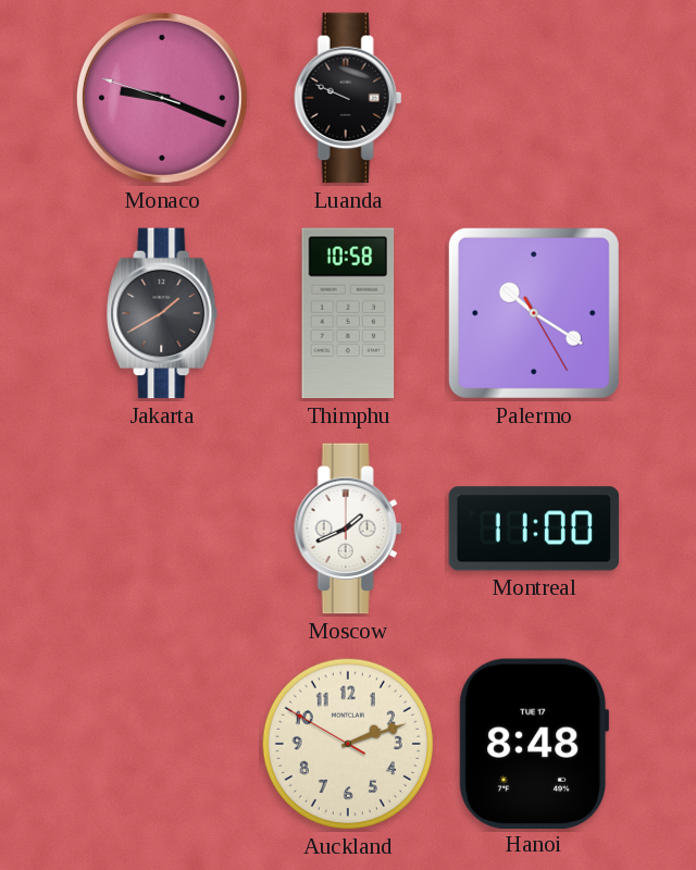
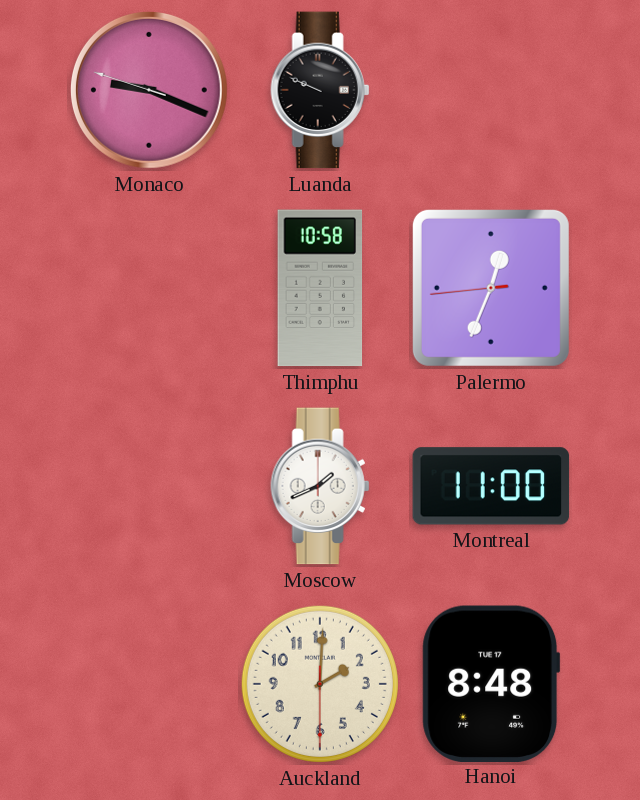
Jakarta: 1:40 -> none
Palermo: 10:20 -> 12:33
Auckland: 2:11 -> 2:00
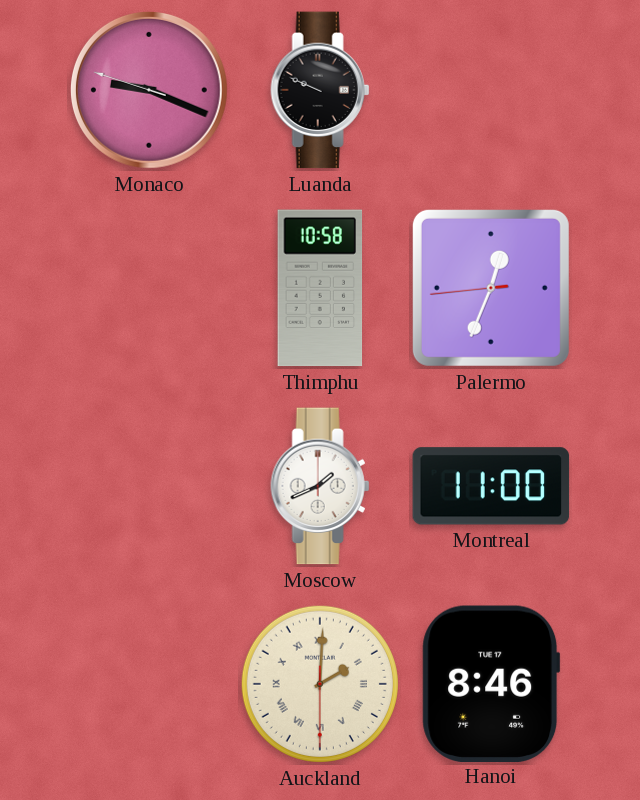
Auckland numerals: Arabic -> Roman
Hanoi: 8:48 -> 8:46
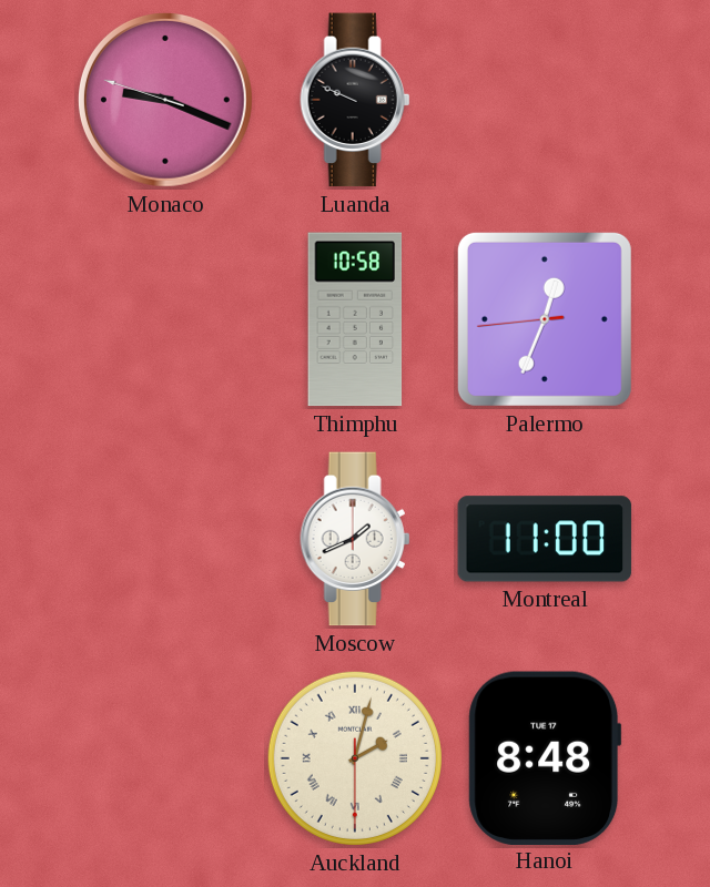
Auckland: 2:00 -> 2:02
Hanoi: 8:46 -> 8:48
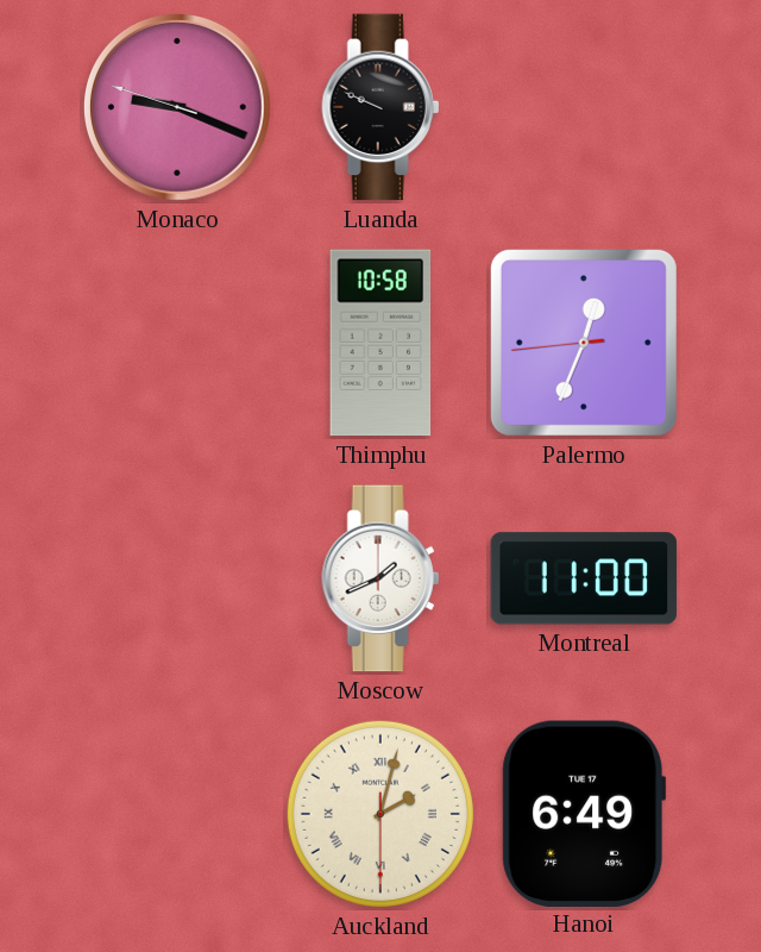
Hanoi: 8:48 -> 6:49
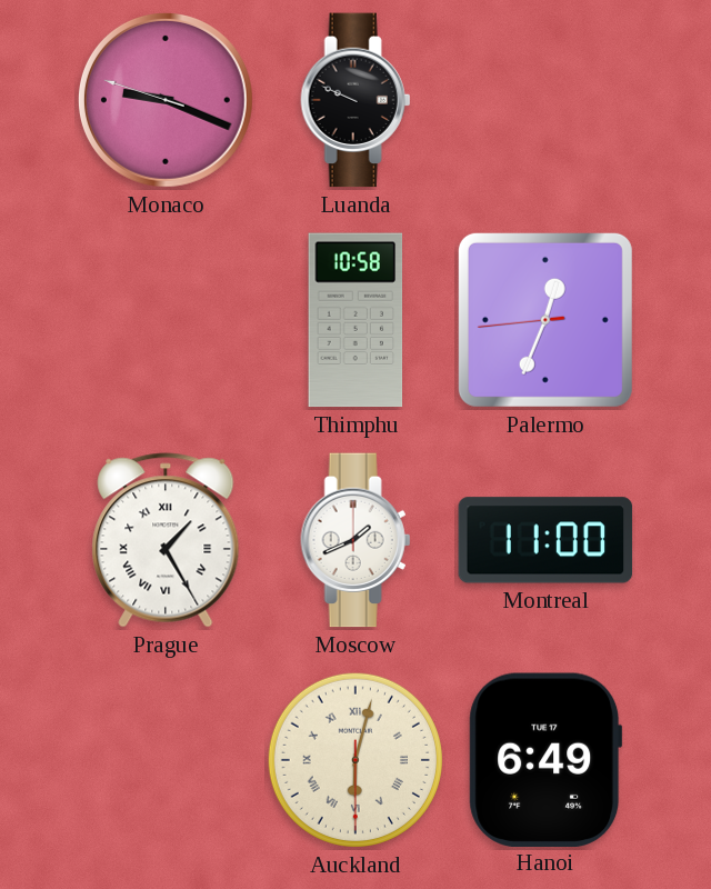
Prague: none -> 1:25
Auckland: 2:02 -> 6:02
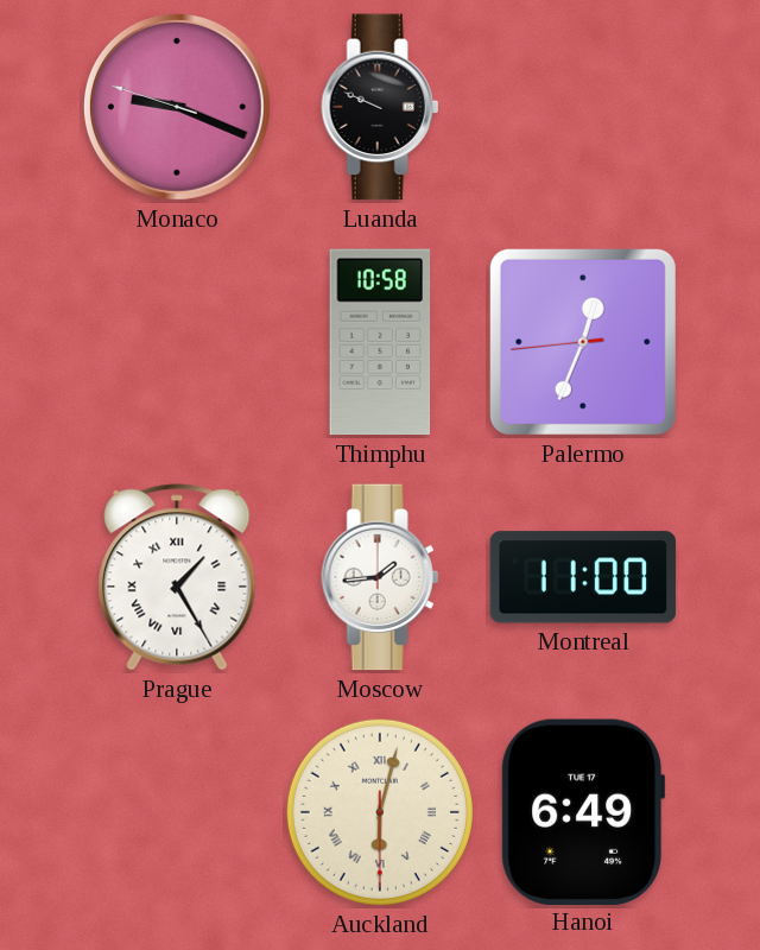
Moscow: 1:41 -> 1:44
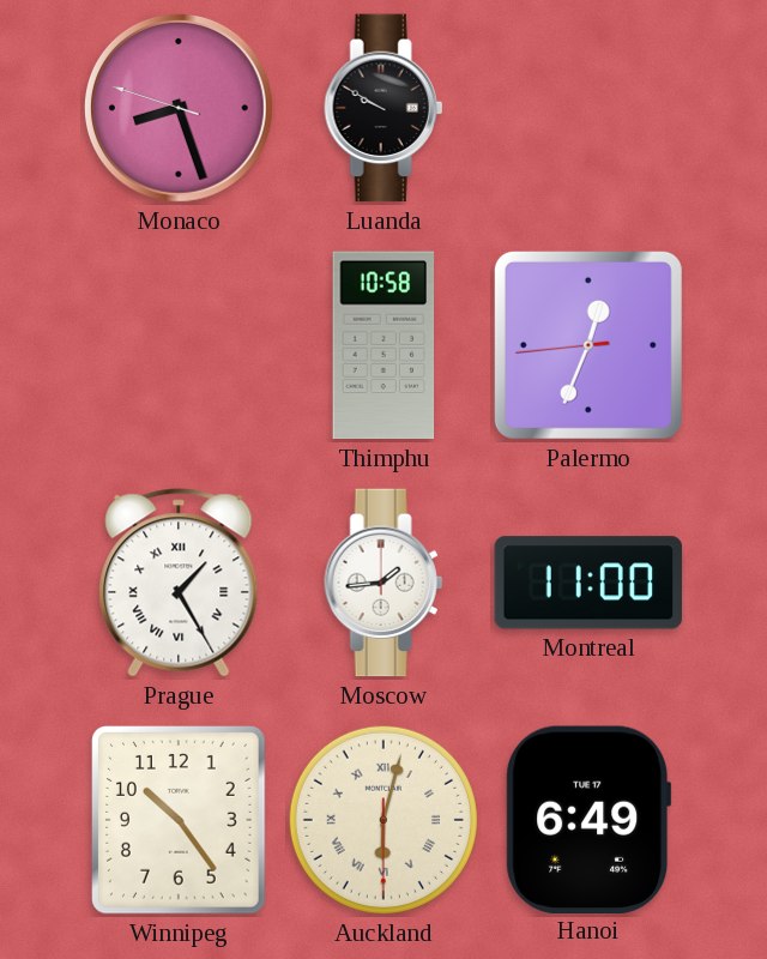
Monaco: 9:18 -> 8:26
Luanda: 9:49 -> 9:50
Winnipeg: none -> 10:24
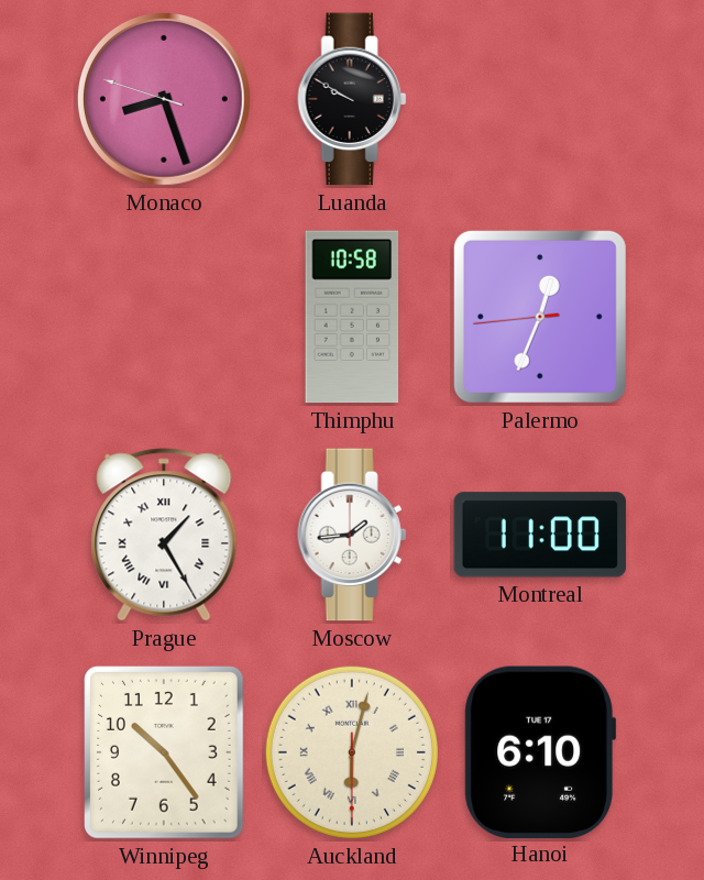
Hanoi: 6:49 -> 6:10
